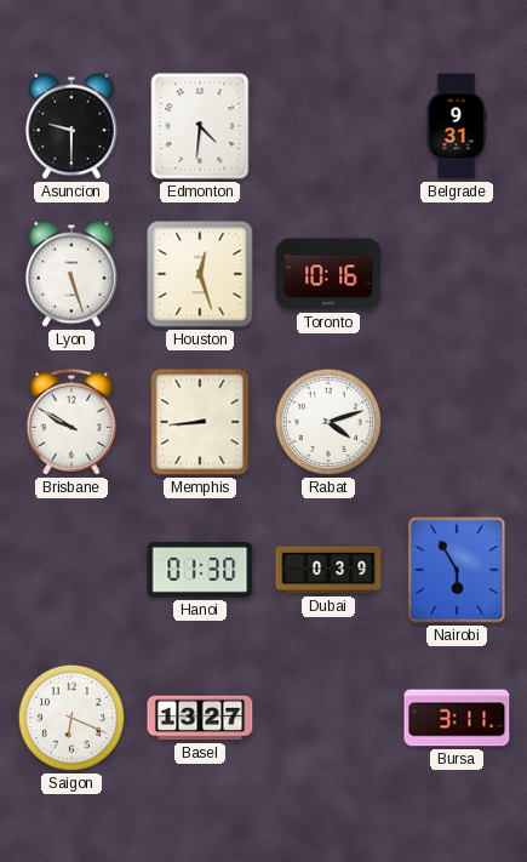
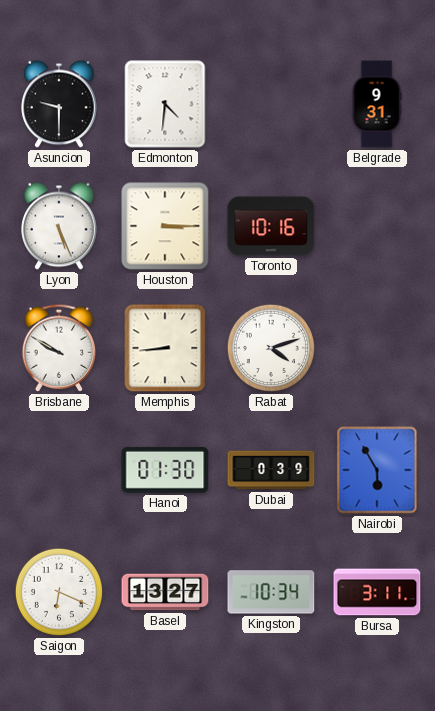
Lyon: 5:27 -> 5:26
Houston: 12:27 -> 3:15
Kingston: none -> 10:34
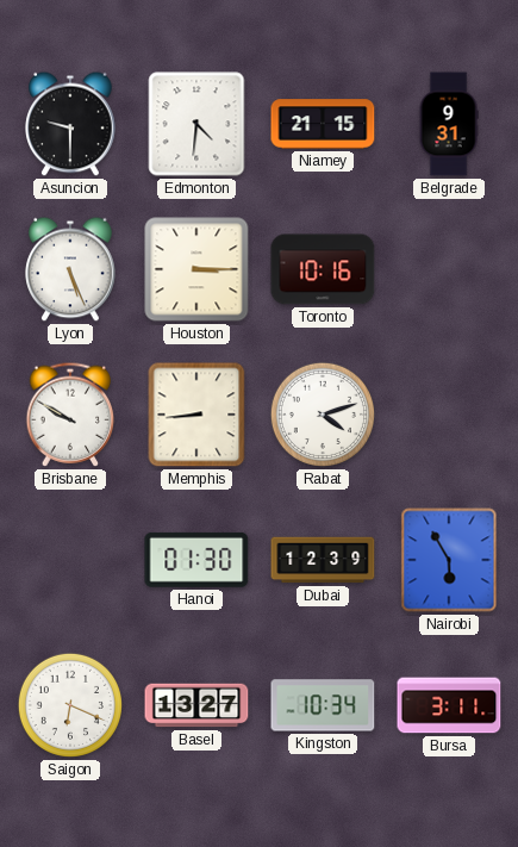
Niamey: none -> 21:15
Dubai: 0:39 -> 12:39
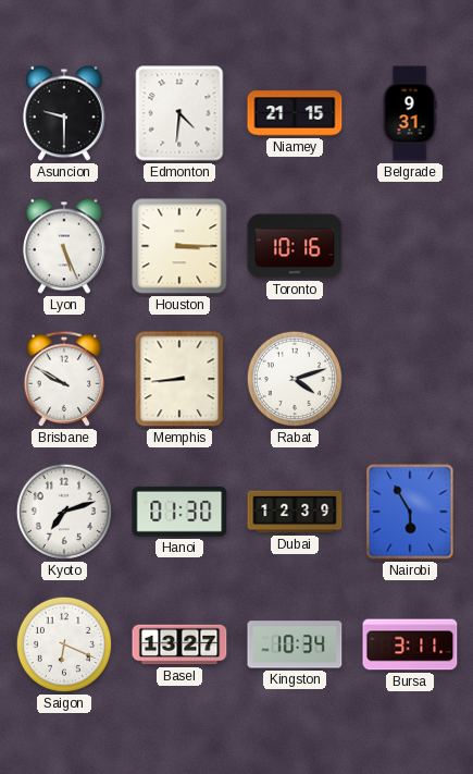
Kyoto: none -> 7:12
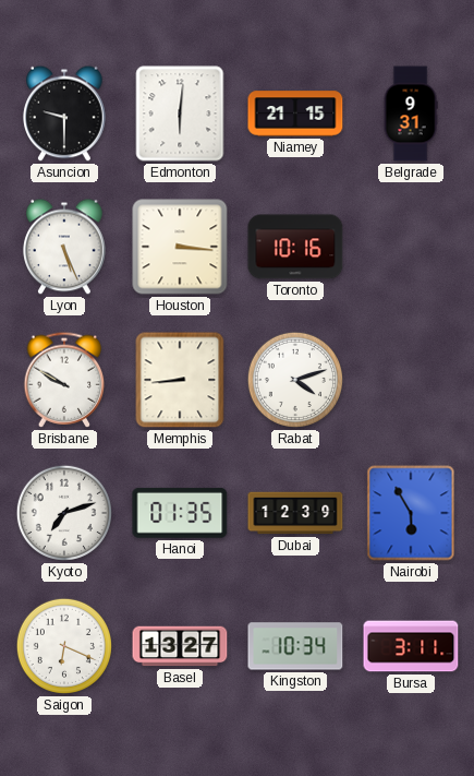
Edmonton: 4:31 -> 6:01
Houston: 3:15 -> 3:16
Hanoi: 01:30 -> 01:35
